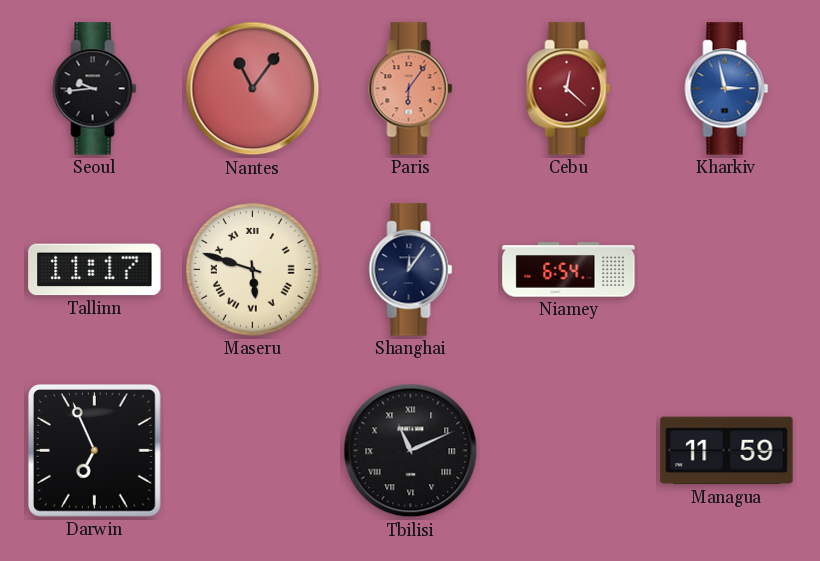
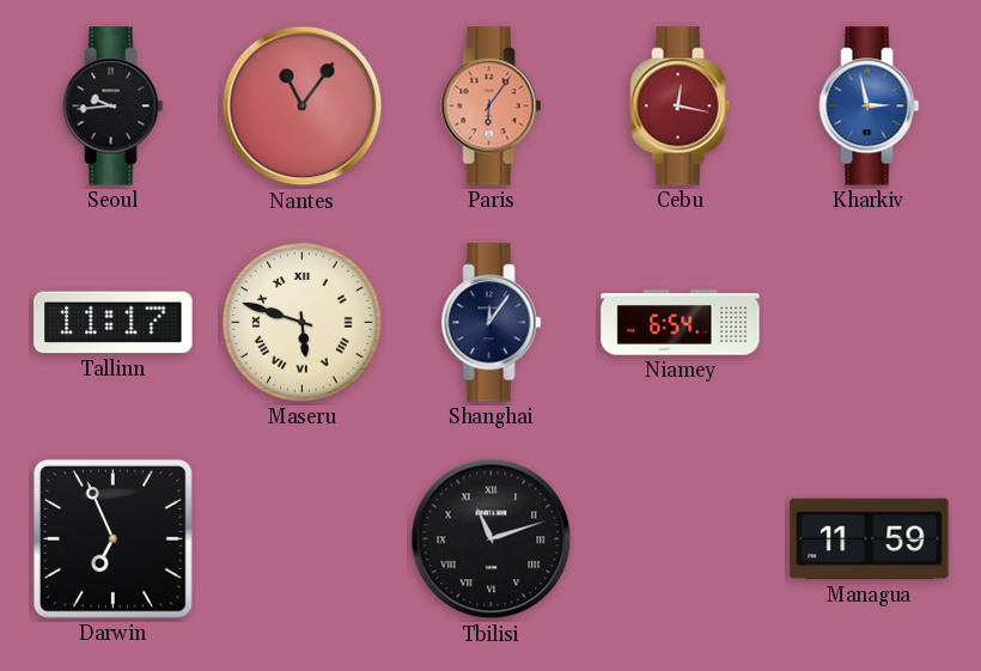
Cebu: 12:22 -> 12:17
Tbilisi: 11:11 -> 11:12
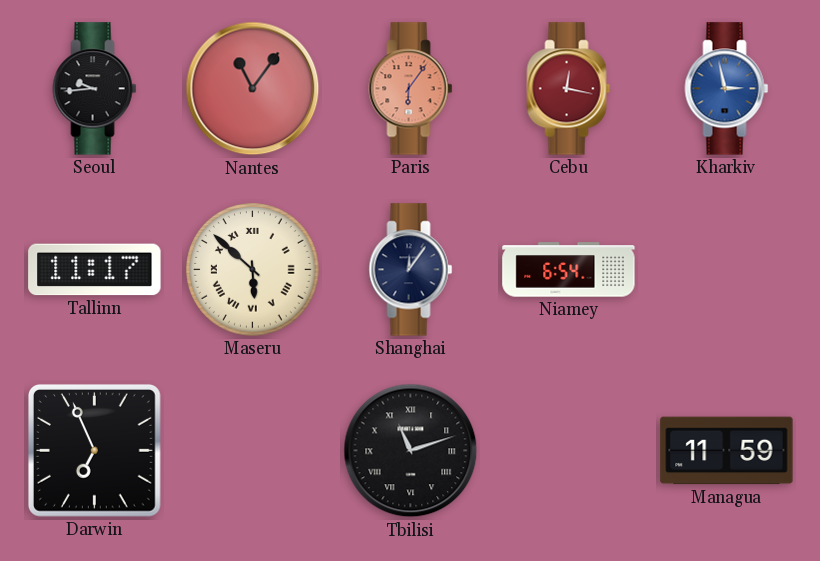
Maseru: 5:48 -> 5:52
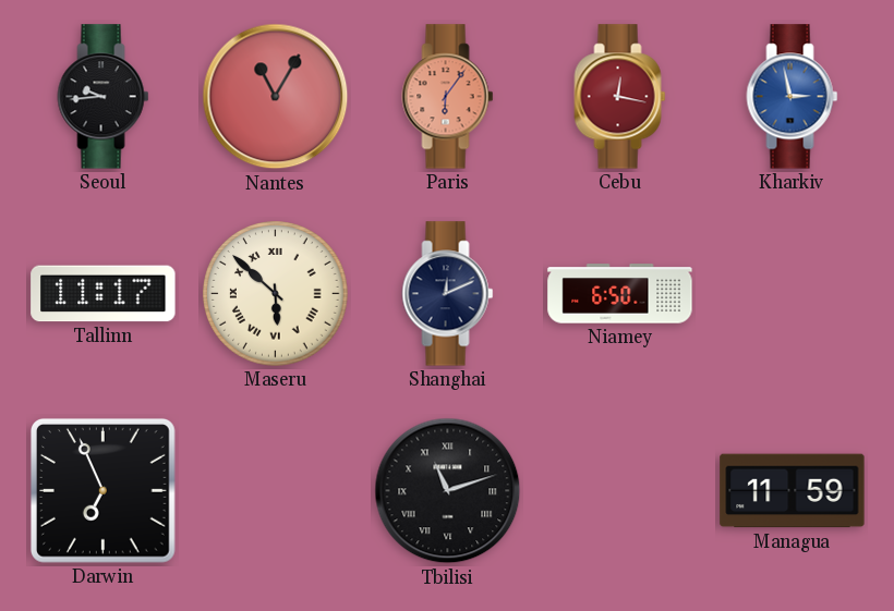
Nantes: 11:06 -> 11:05
Shanghai: 12:06 -> 12:11
Niamey: 6:54 -> 6:50
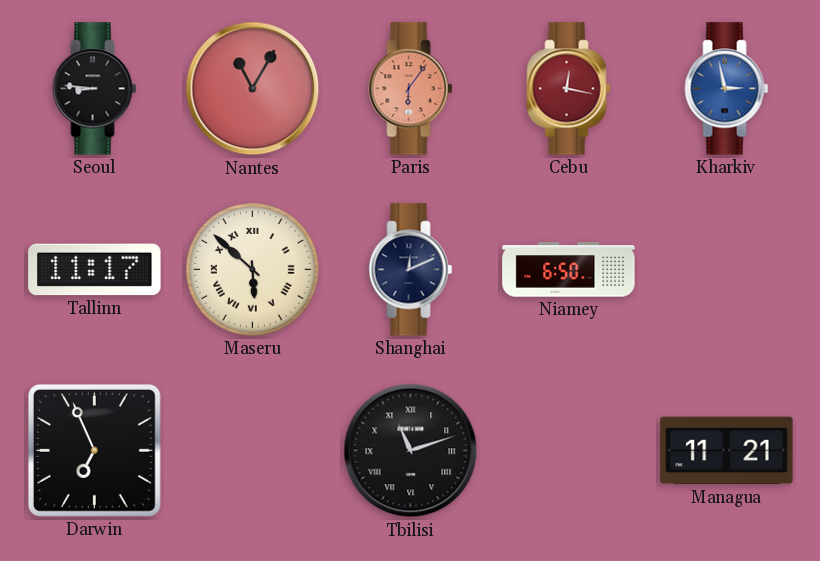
Seoul: 9:44 -> 8:46
Managua: 11:59 -> 11:21
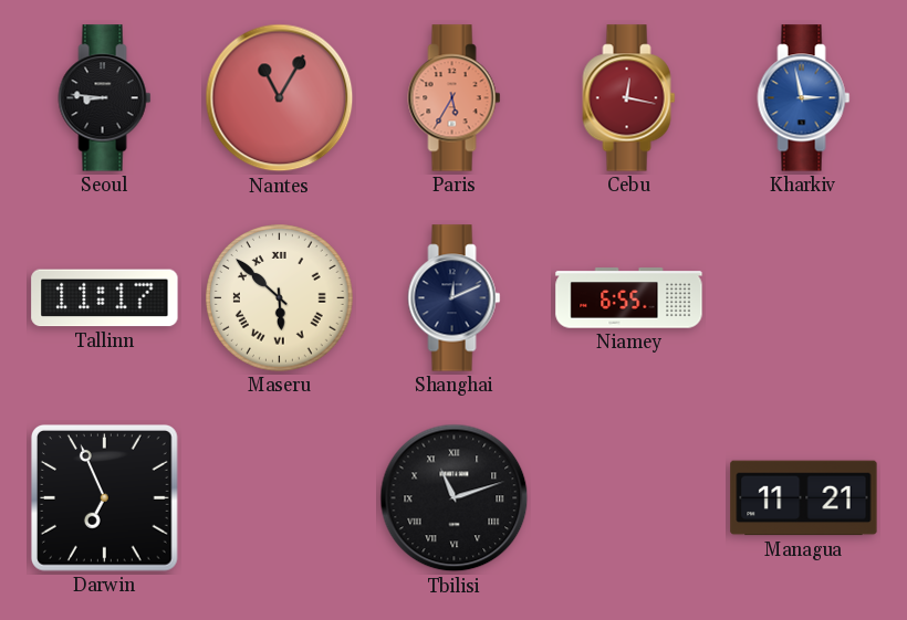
Paris: 6:06 -> 5:35
Niamey: 6:50 -> 6:55
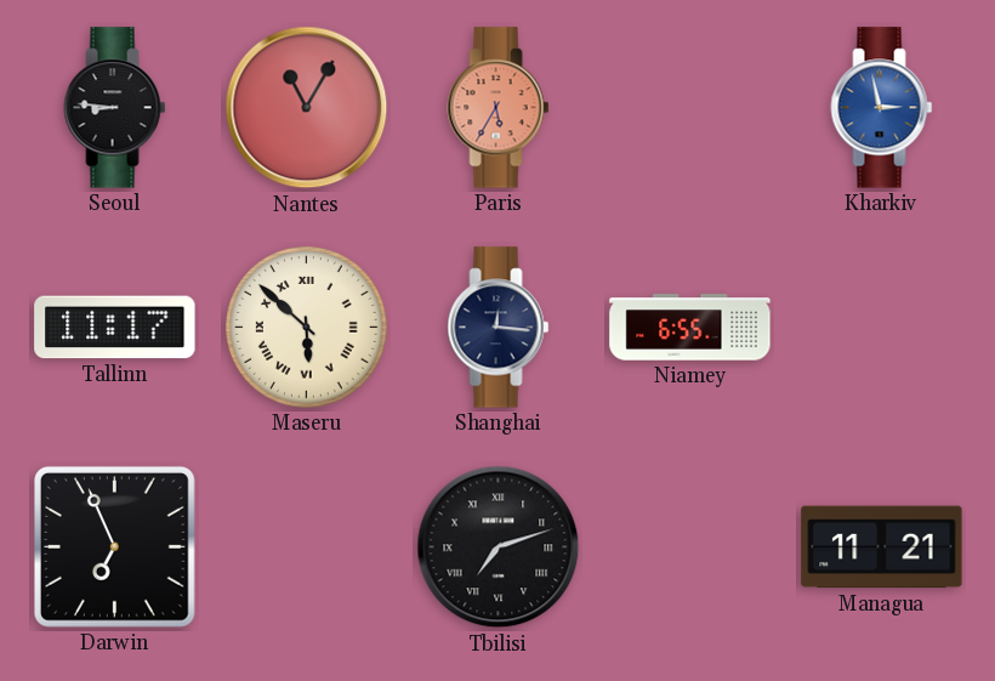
Cebu: 12:17 -> none
Shanghai: 12:11 -> 12:16
Tbilisi: 11:12 -> 7:12
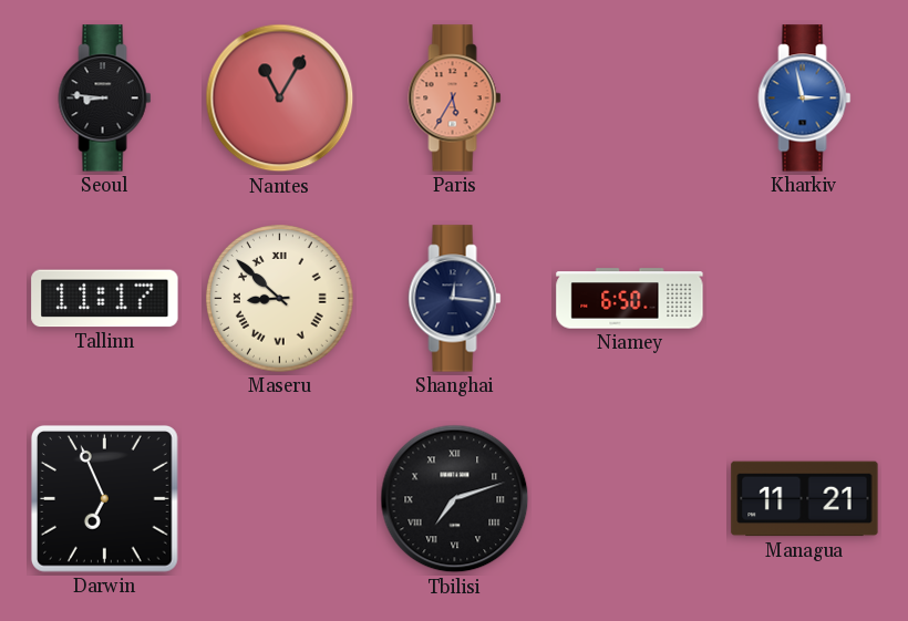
Maseru: 5:52 -> 8:52
Niamey: 6:55 -> 6:50
